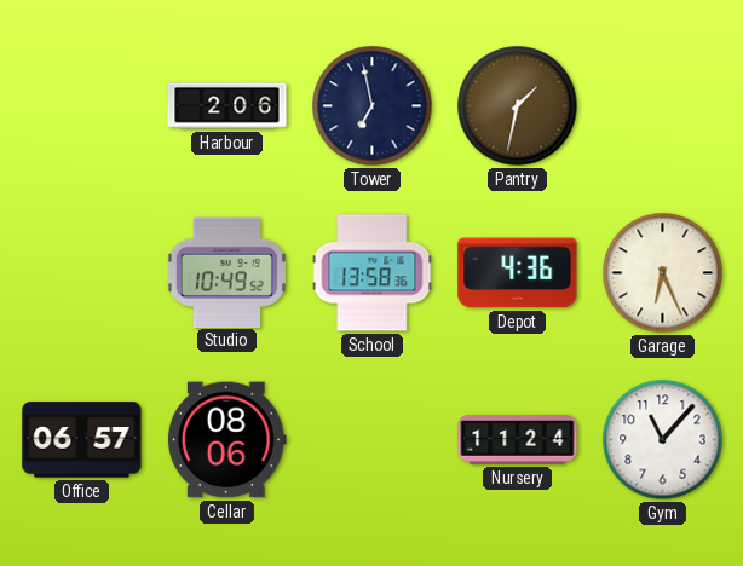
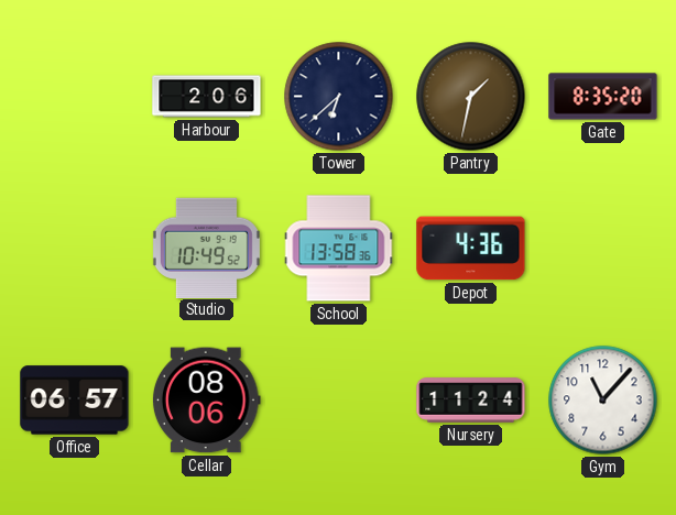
Tower: 6:58 -> 6:38
Gate: none -> 8:35
Garage: 6:26 -> none
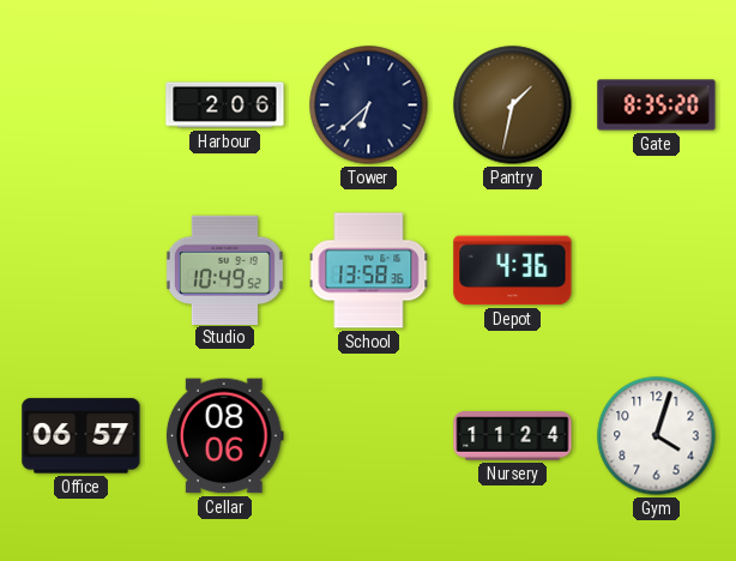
Gym: 11:07 -> 4:03
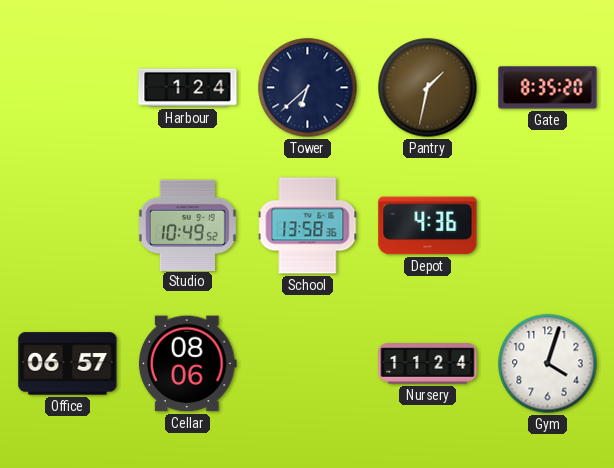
Harbour: 2:06 -> 1:24
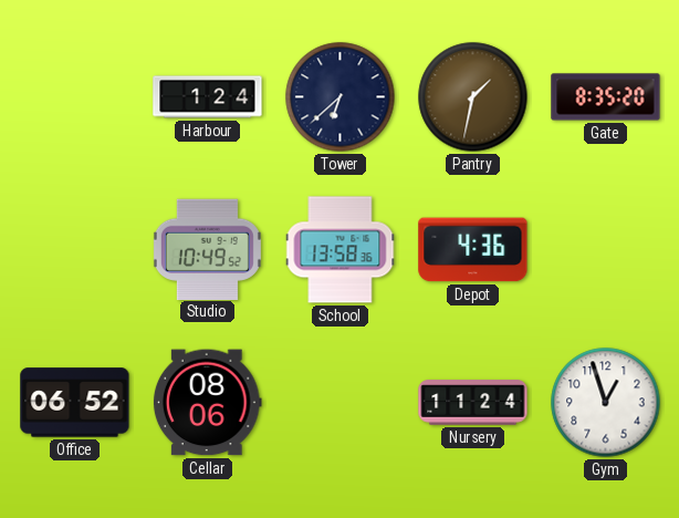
Office: 06:57 -> 06:52
Gym: 4:03 -> 12:57
